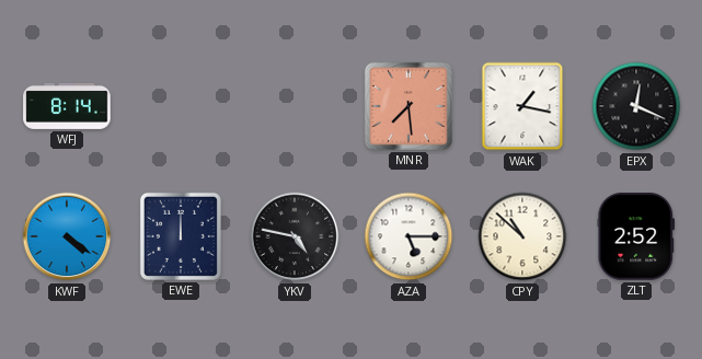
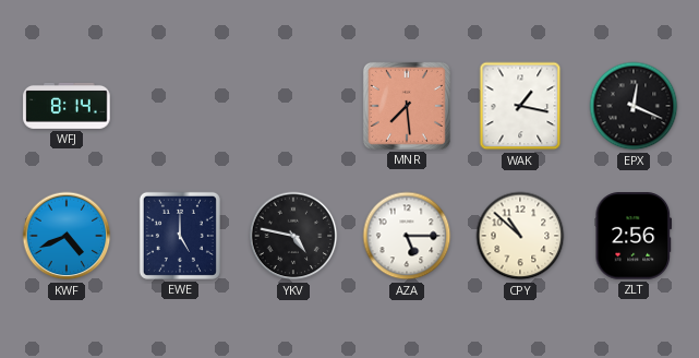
KWF: 4:21 -> 4:41
EWE: 12:00 -> 5:00
ZLT: 2:52 -> 2:56
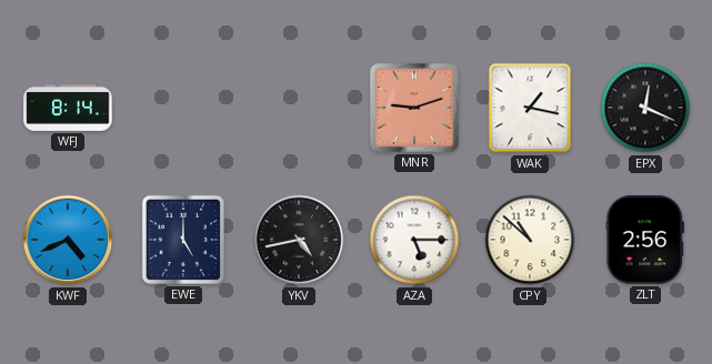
MNR: 7:29 -> 9:12
YKV: 4:47 -> 4:43
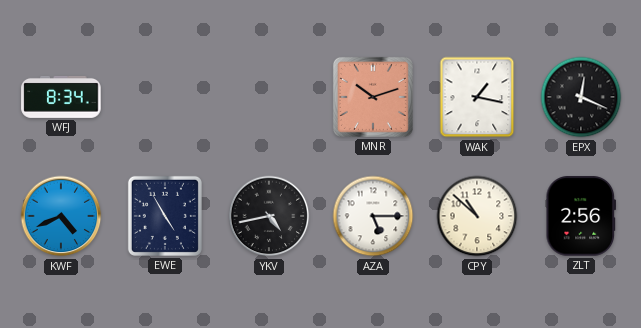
WFJ: 8:14 -> 8:34
MNR: 9:12 -> 10:12
EWE: 5:00 -> 4:55
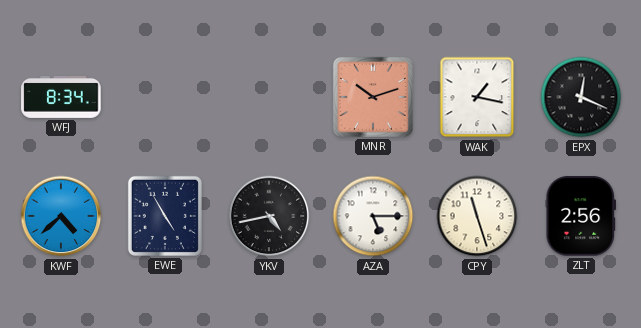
KWF: 4:41 -> 4:38
CPY: 10:52 -> 11:27
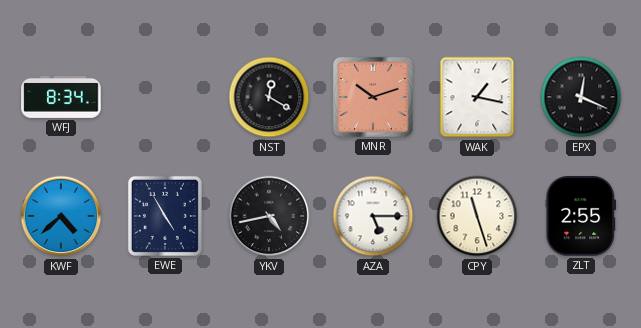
NST: none -> 12:20
ZLT: 2:56 -> 2:55
